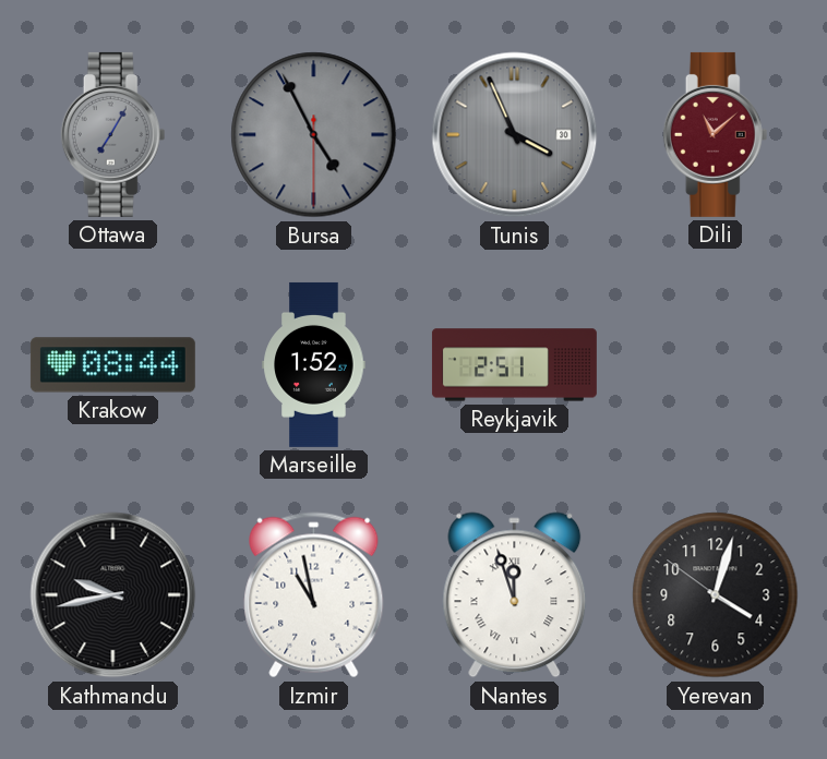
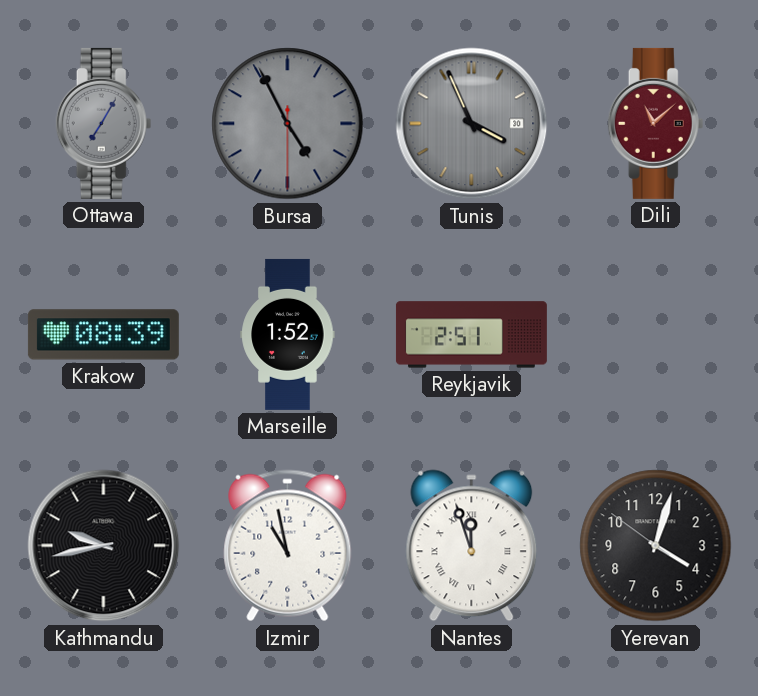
Krakow: 08:44 -> 08:39
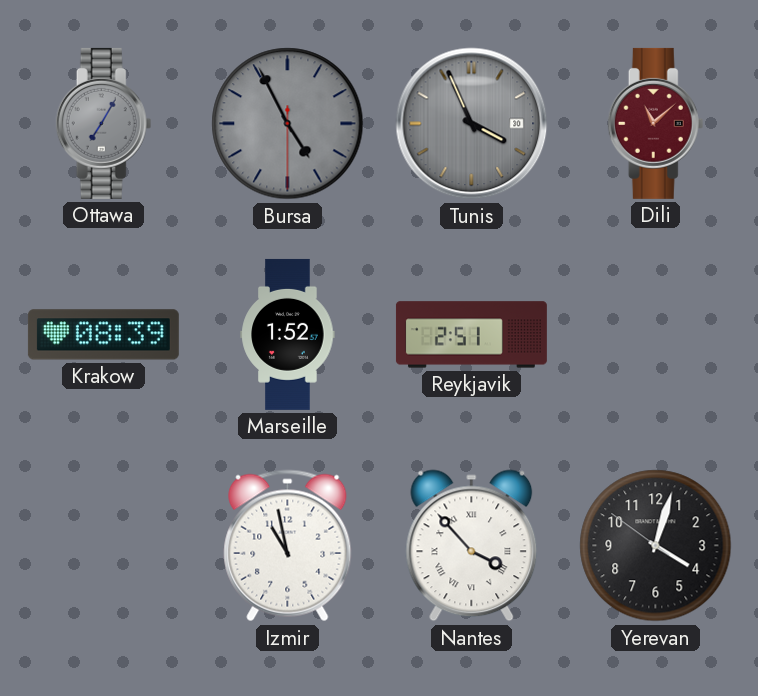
Kathmandu: 9:43 -> none
Nantes: 11:57 -> 3:53
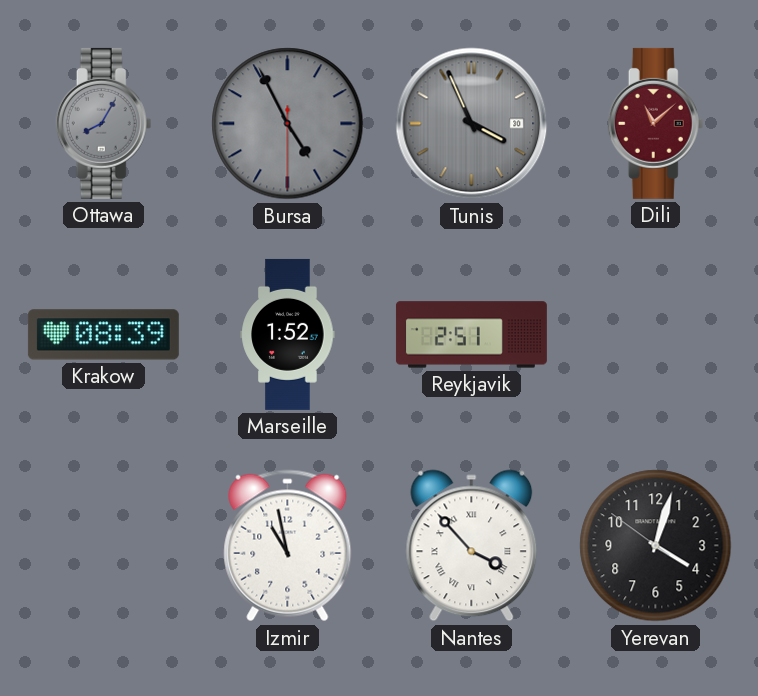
Ottawa: 7:05 -> 8:05
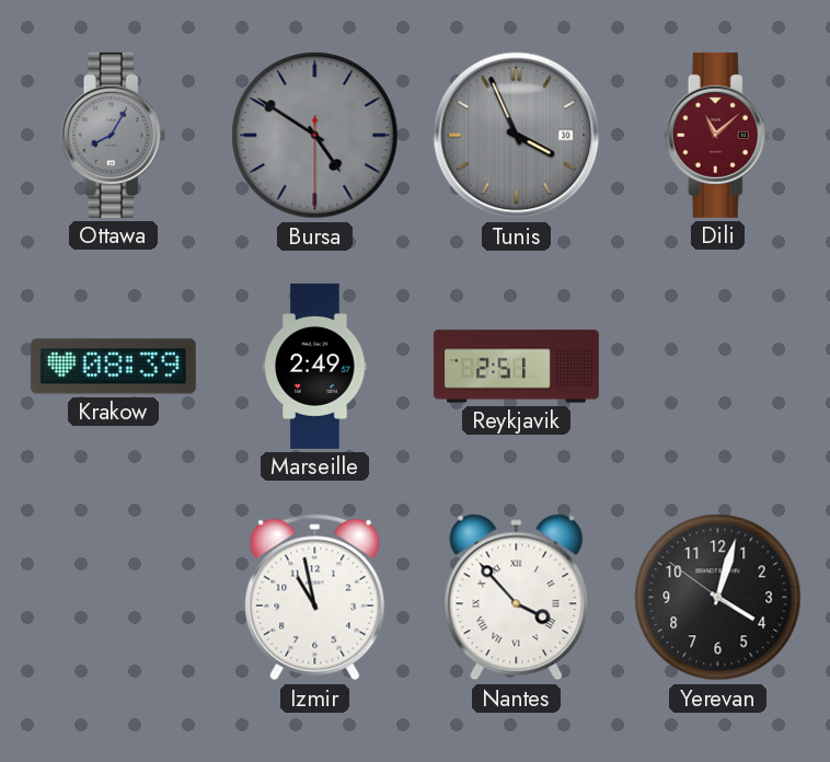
Bursa: 4:55 -> 4:50
Marseille: 1:52 -> 2:49
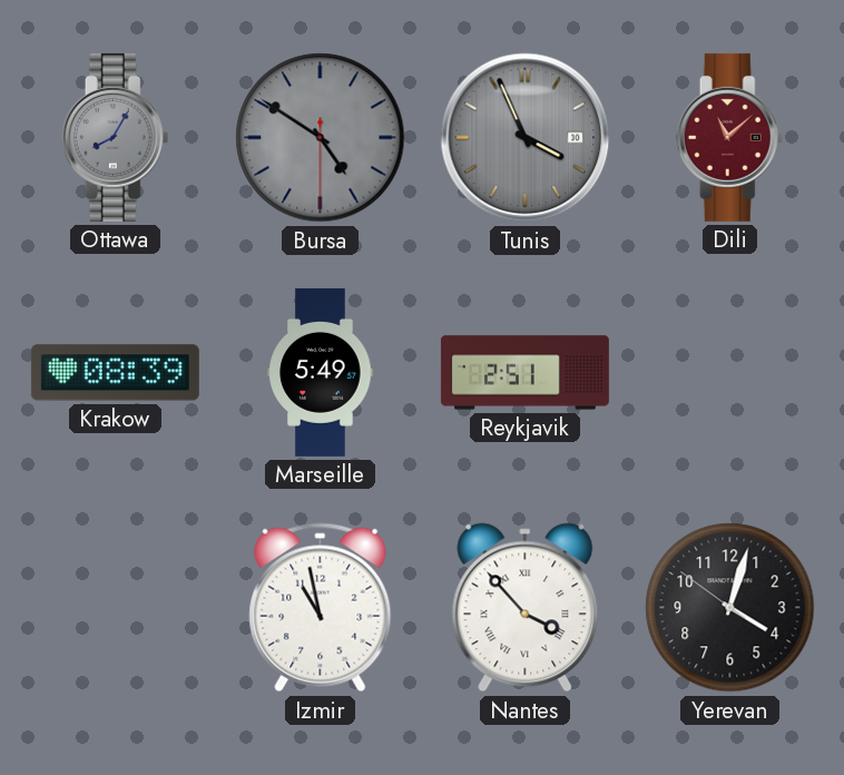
Marseille: 2:49 -> 5:49
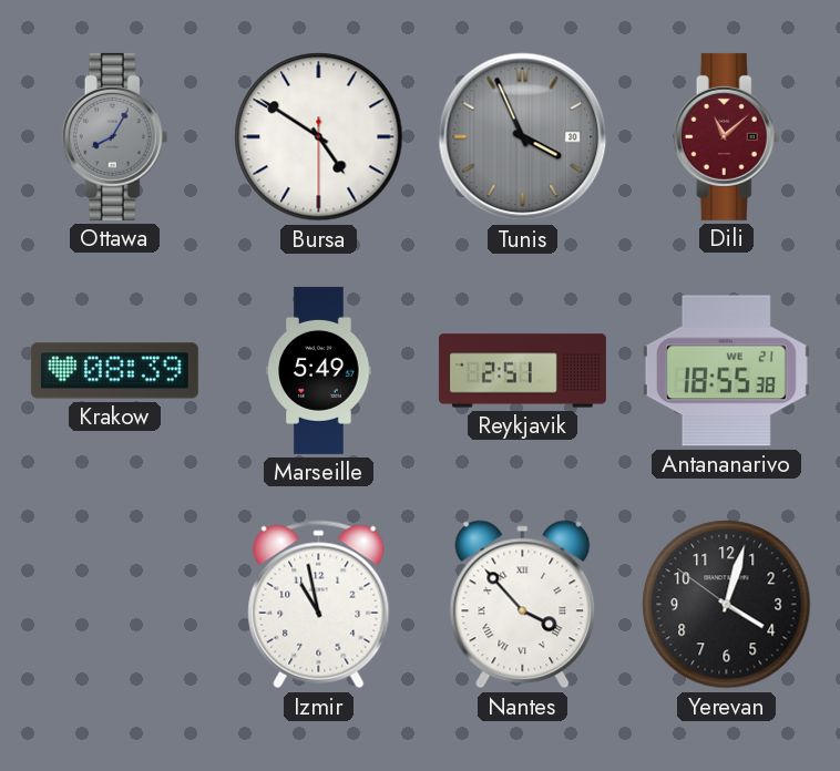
Bursa dial: grey -> white
Antananarivo: none -> 18:55
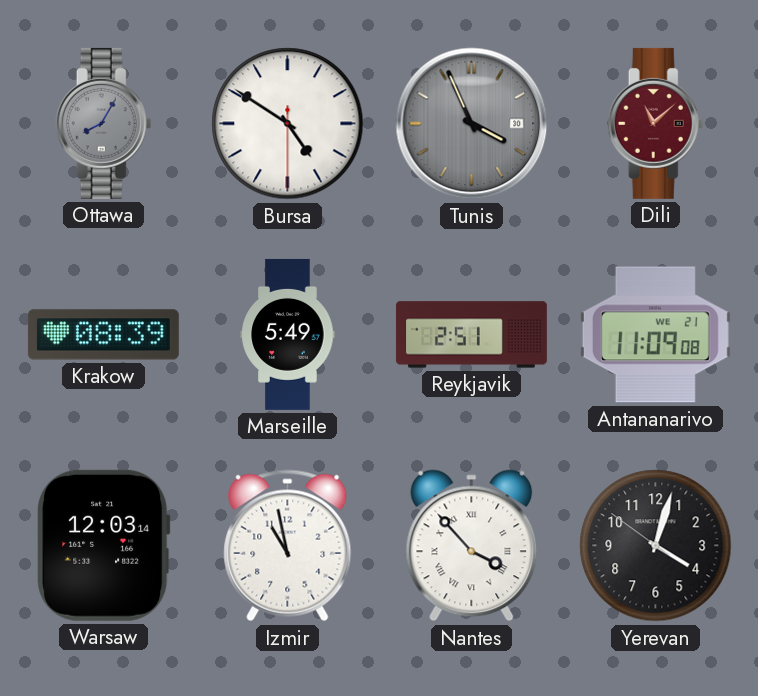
Antananarivo: 18:55 -> 11:09
Warsaw: none -> 12:03
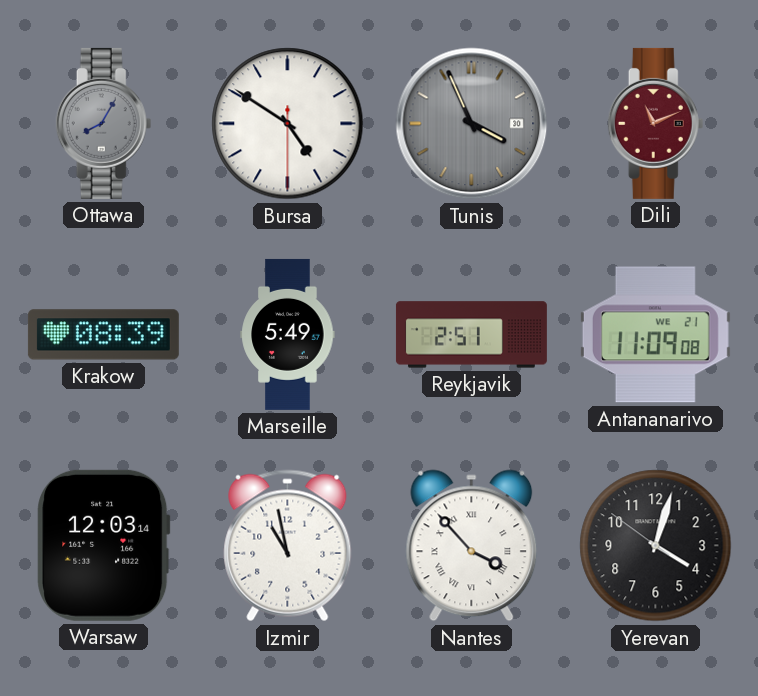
Dili: 11:08 -> 11:11
